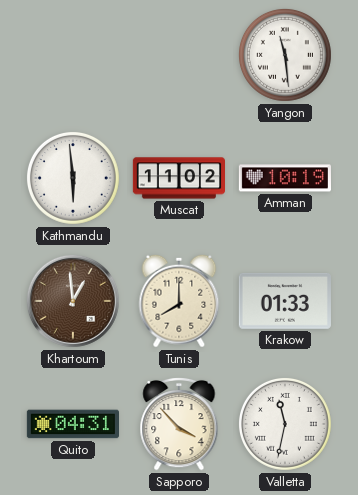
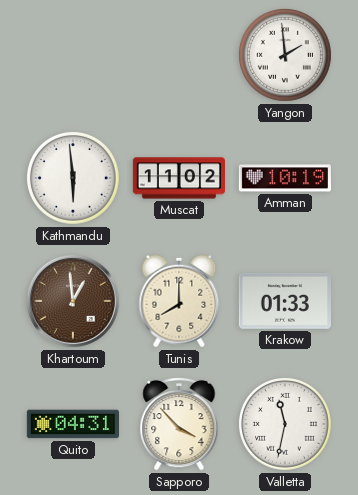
Yangon: 11:29 -> 1:59
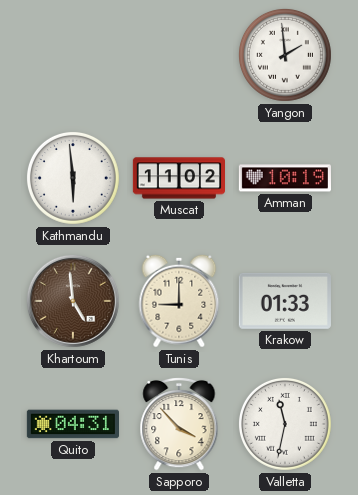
Khartoum: 12:59 -> 4:59
Tunis: 8:00 -> 9:00
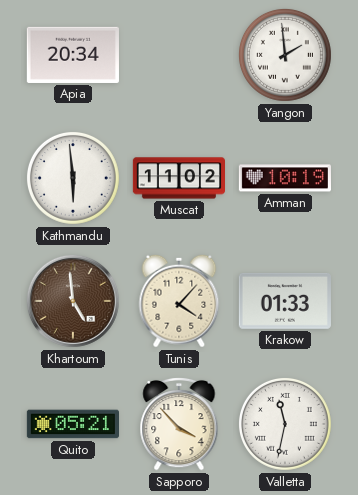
Apia: none -> 20:34
Tunis: 9:00 -> 4:07
Quito: 04:31 -> 05:21
